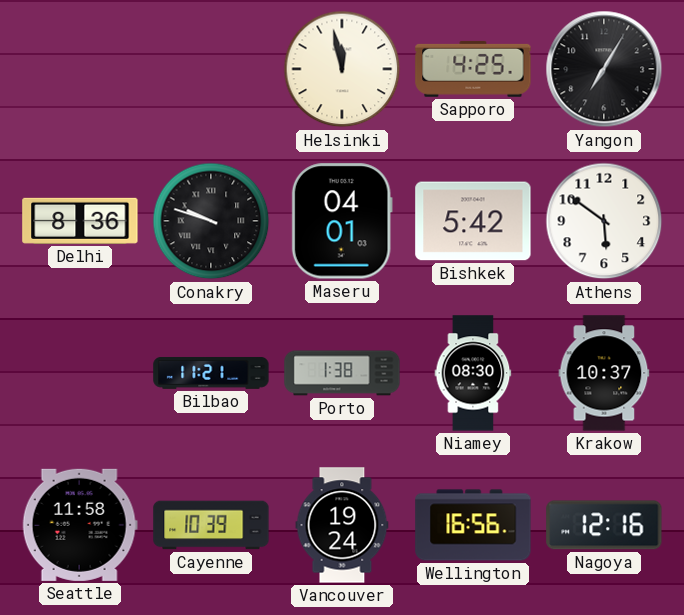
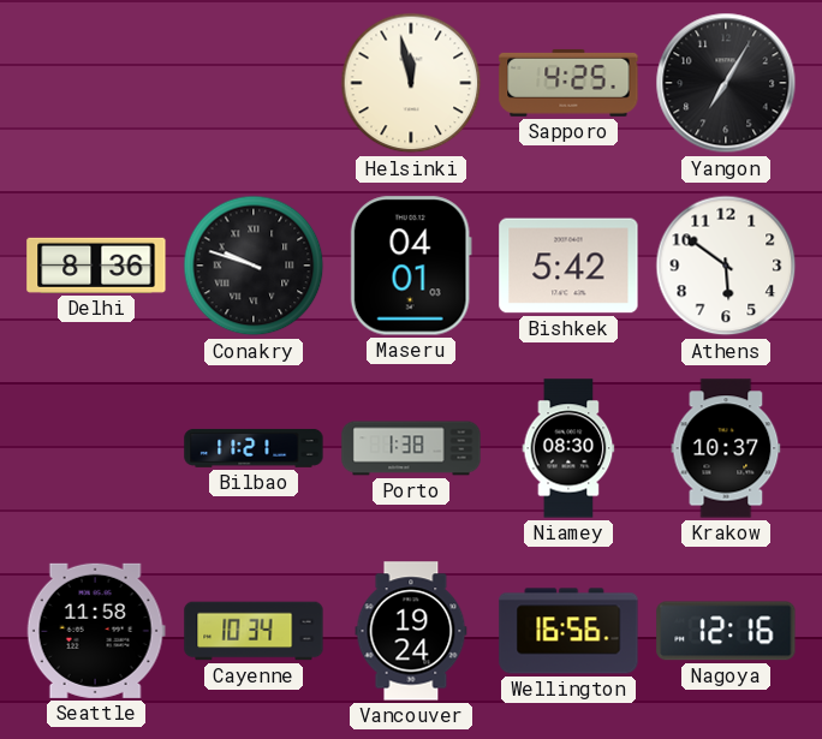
Cayenne: 10:39 -> 10:34
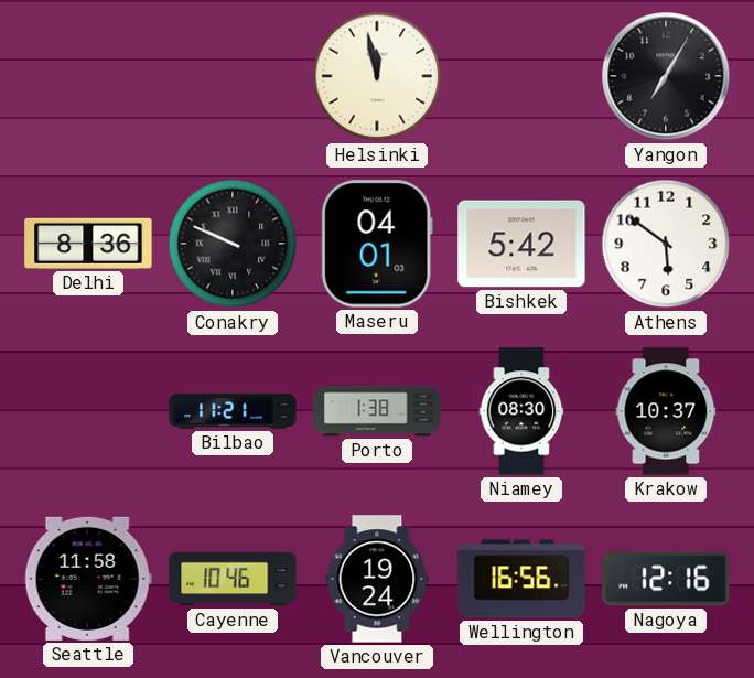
Sapporo: 4:25 -> none
Conakry: 9:48 -> 9:49
Cayenne: 10:34 -> 10:46
